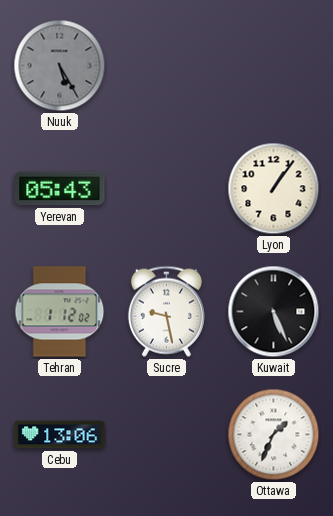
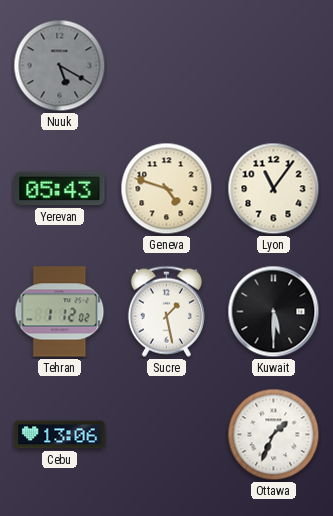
Nuuk: 5:25 -> 5:20
Geneva: none -> 4:48
Lyon: 1:06 -> 11:06
Sucre: 9:28 -> 1:28
Kuwait: 5:26 -> 5:30
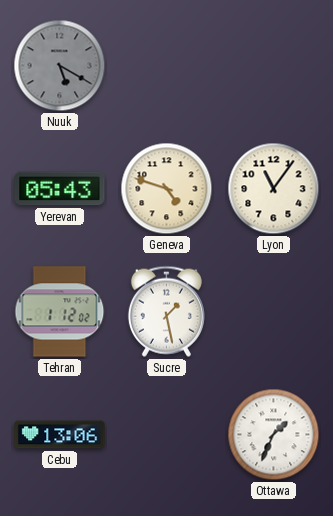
Kuwait: 5:30 -> none
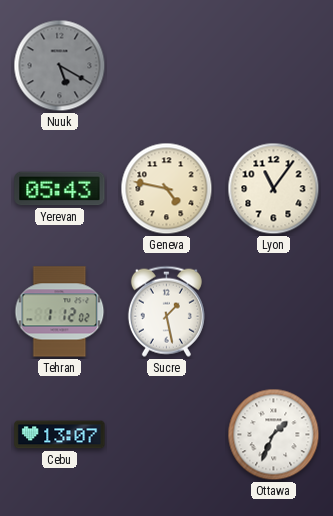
Geneva: 4:48 -> 4:47
Cebu: 13:06 -> 13:07
